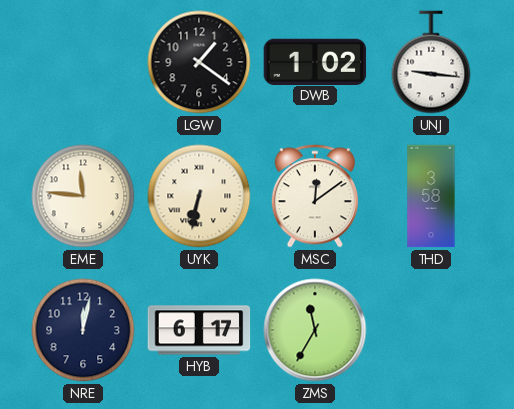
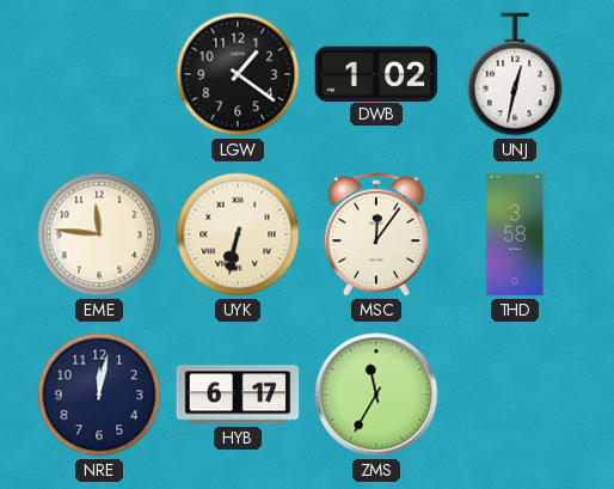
UNJ: 9:16 -> 12:32
MSC: 12:09 -> 12:06
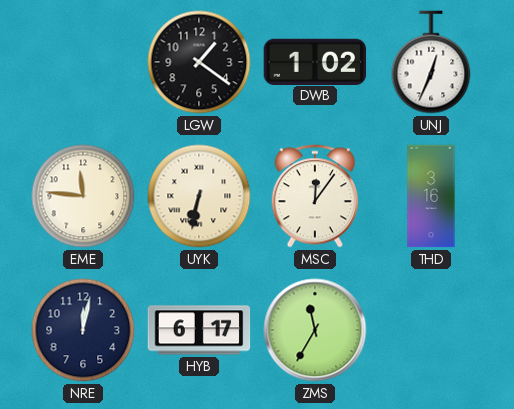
UNJ: 12:32 -> 12:34
THD: 3:58 -> 3:16
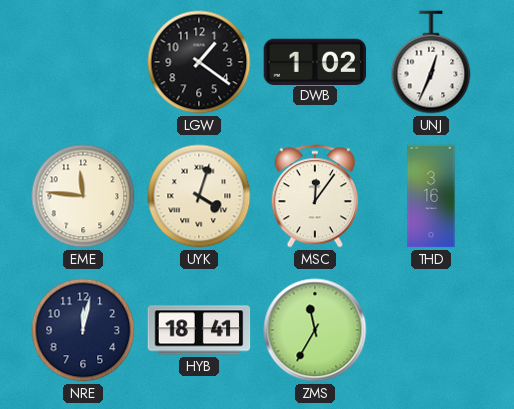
UYK: 6:32 -> 4:03
HYB: 6:17 -> 18:41
